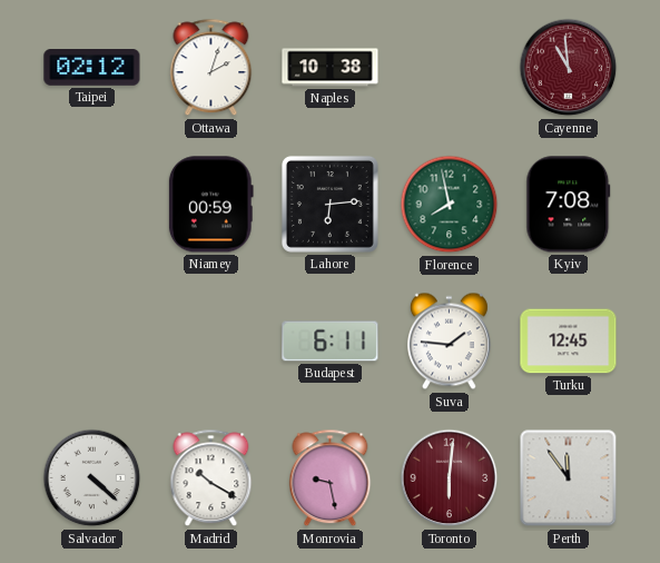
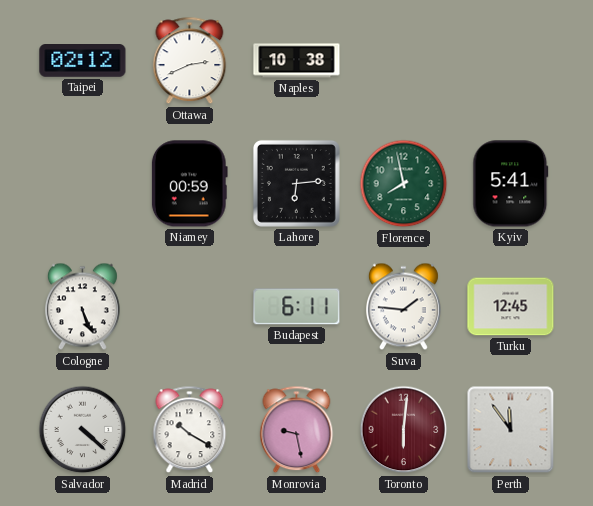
Ottawa: 2:03 -> 2:41
Cayenne: 10:59 -> none
Kyiv: 7:08 -> 5:41
Cologne: none -> 5:26
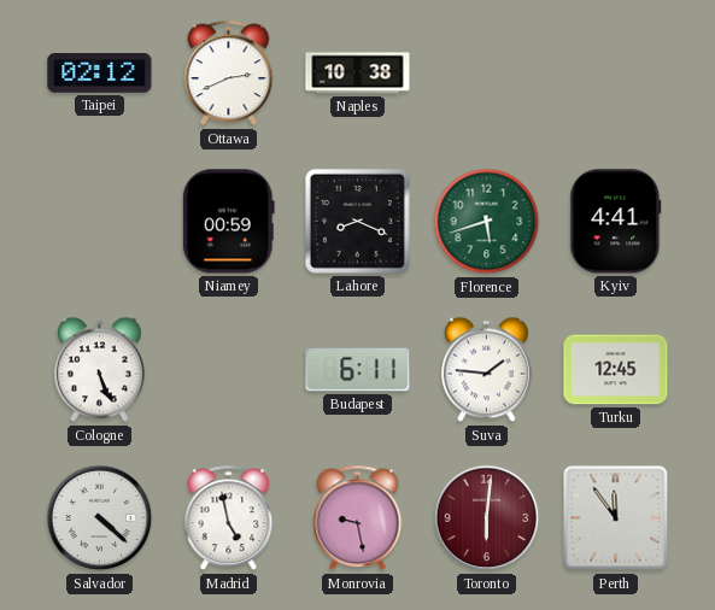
Lahore: 6:14 -> 8:19
Florence: 7:58 -> 5:42
Kyiv: 5:41 -> 4:41
Madrid: 10:20 -> 4:58
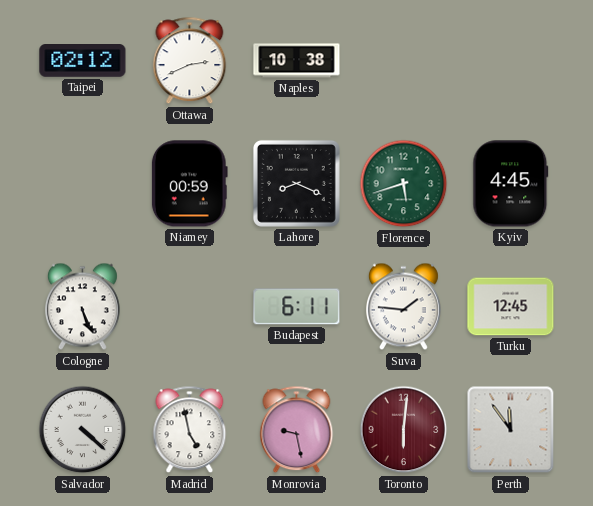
Kyiv: 4:41 -> 4:45
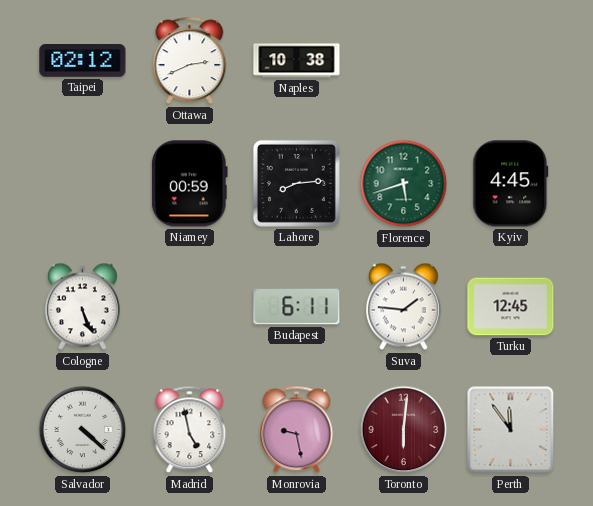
Lahore: 8:19 -> 8:14
